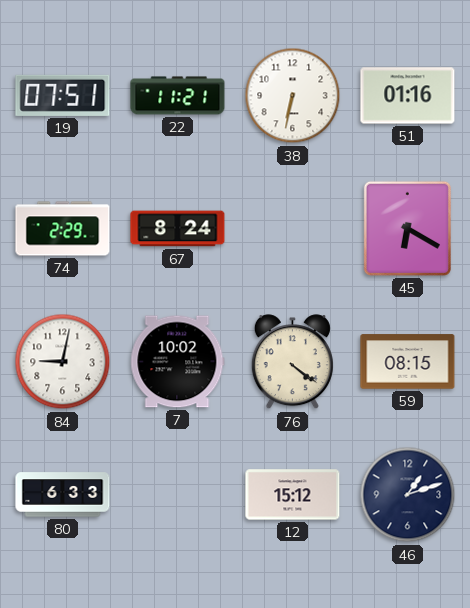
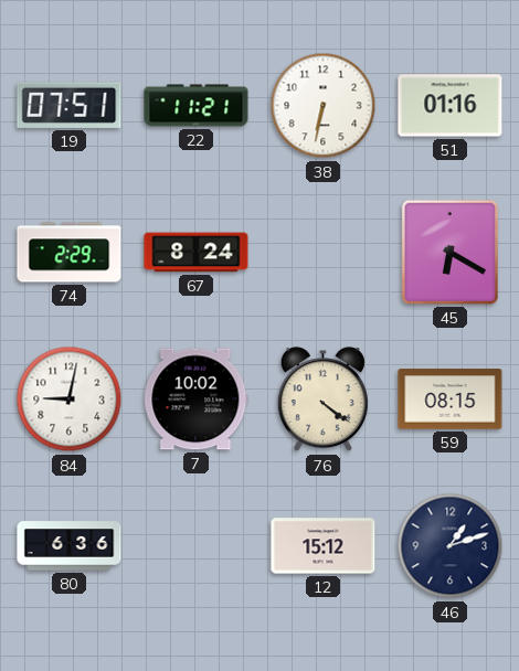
80: 6:33 -> 6:36
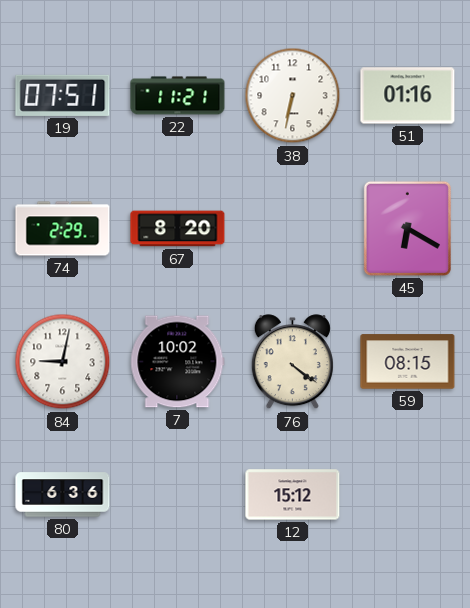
67: 8:24 -> 8:20
46: 1:12 -> none
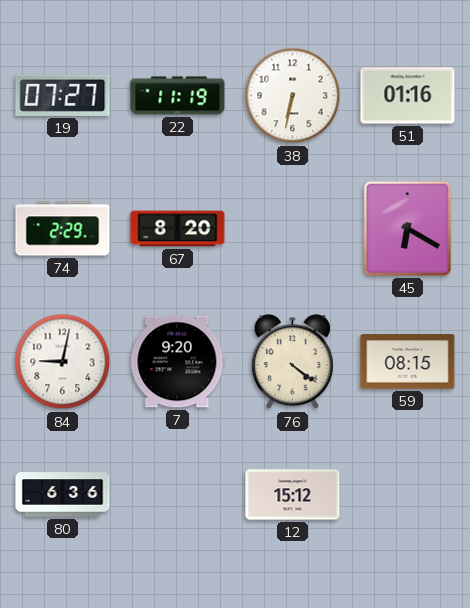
19: 07:51 -> 07:27
22: 11:21 -> 11:19
7: 10:02 -> 9:20
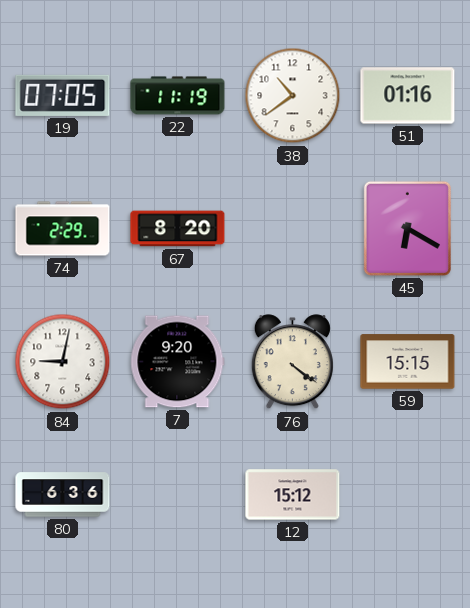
19: 07:27 -> 07:05
38: 6:32 -> 10:39
59: 08:15 -> 15:15
